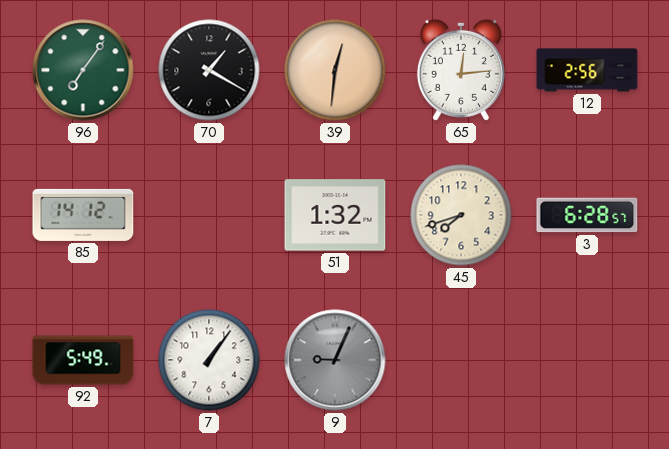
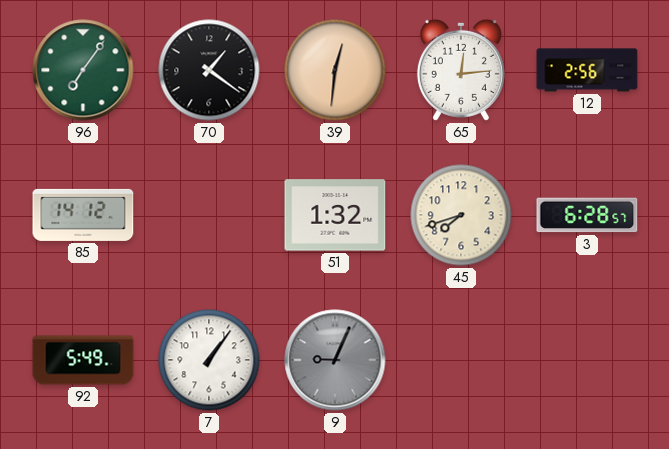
70: 1:20 -> 1:21
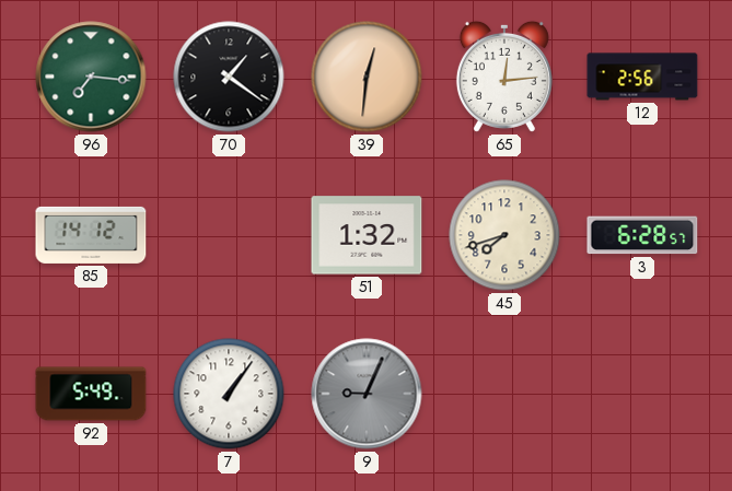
96: 7:06 -> 7:16
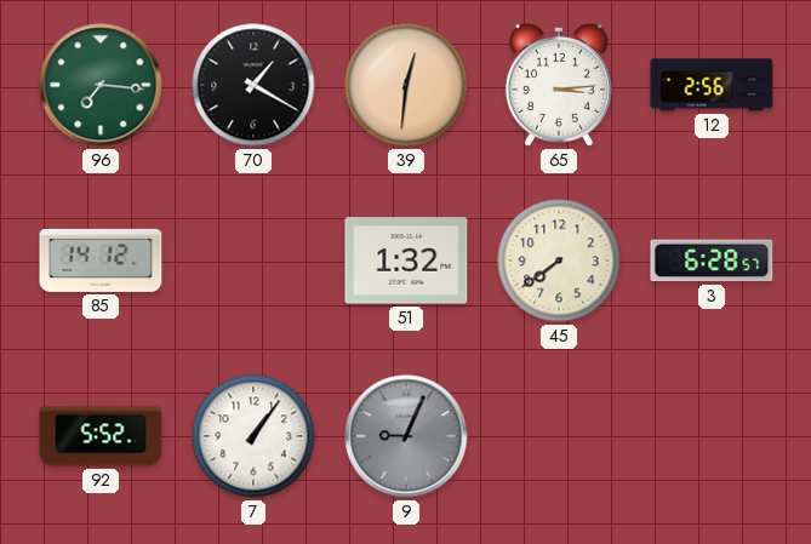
70: 1:21 -> 1:20
65: 12:14 -> 3:14
45: 7:42 -> 7:39
92: 5:49 -> 5:52
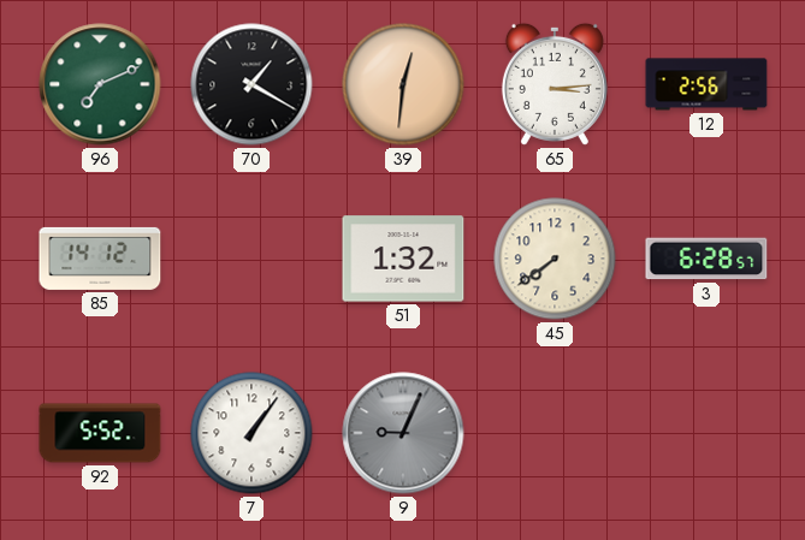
96: 7:16 -> 7:11
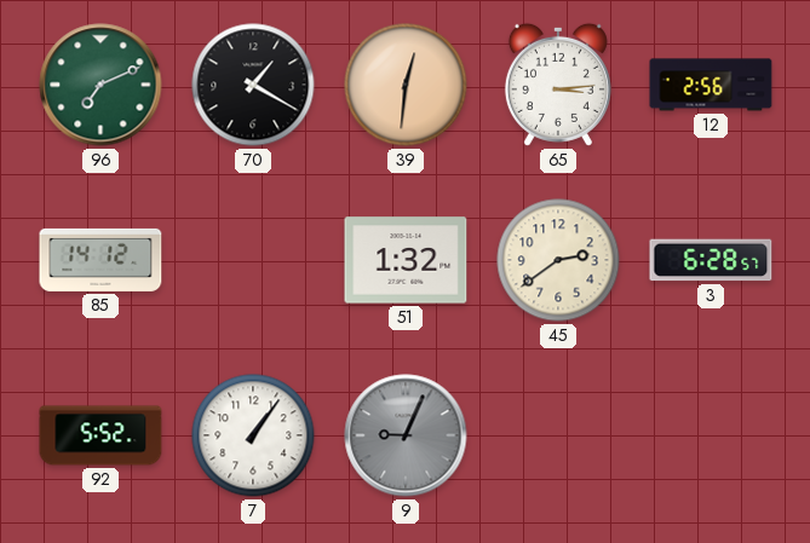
45: 7:39 -> 2:39
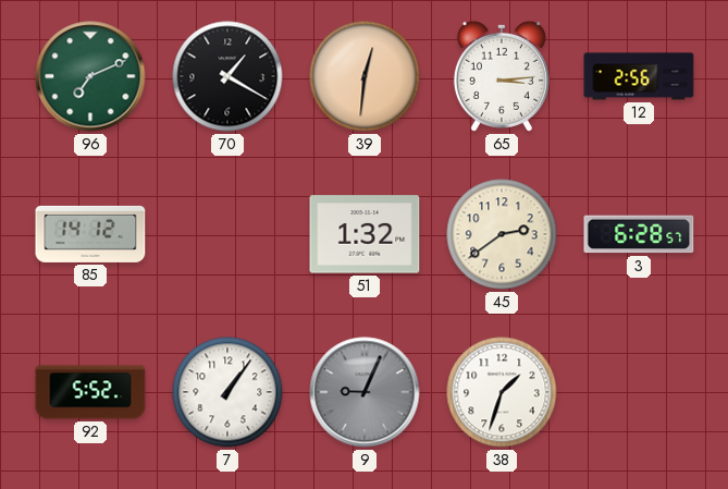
38: none -> 1:33
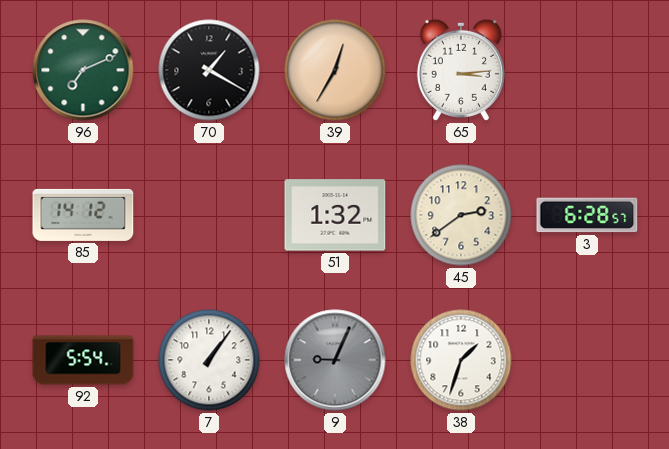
39: 12:31 -> 12:35
12: 2:56 -> none
92: 5:52 -> 5:54
